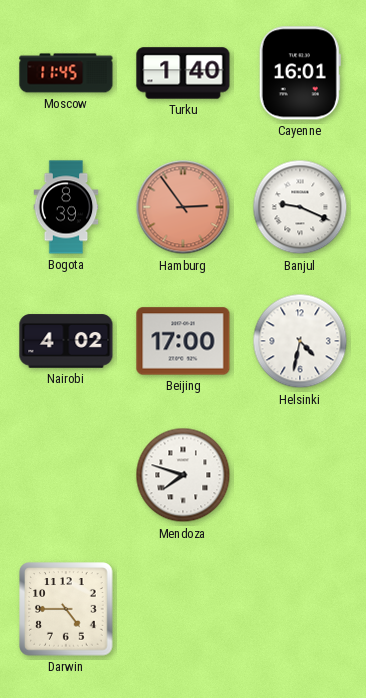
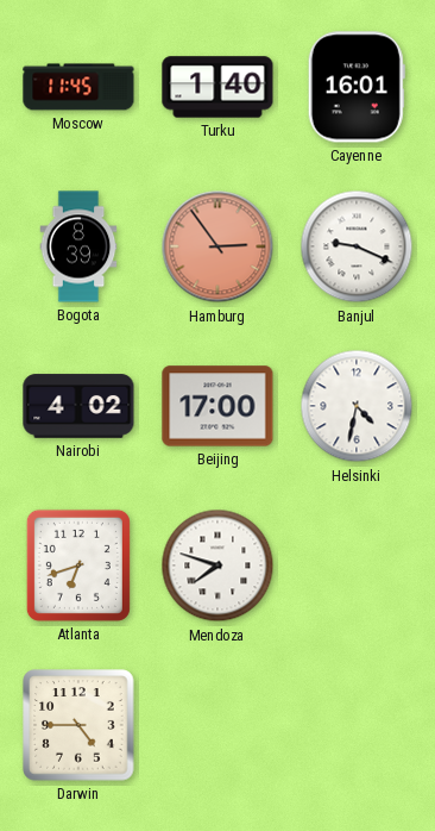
Atlanta: none -> 6:42
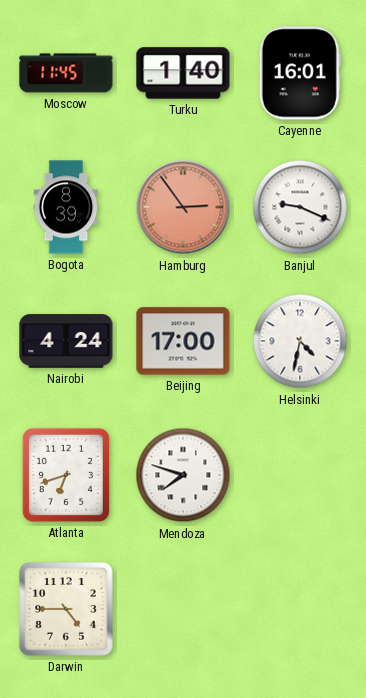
Nairobi: 4:02 -> 4:24
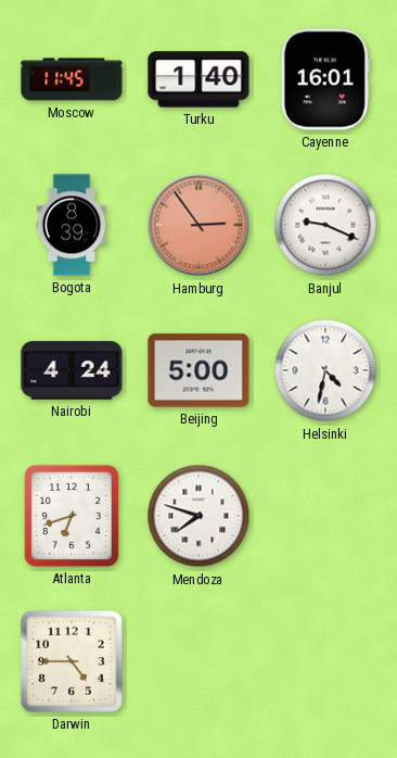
Beijing: 17:00 -> 5:00
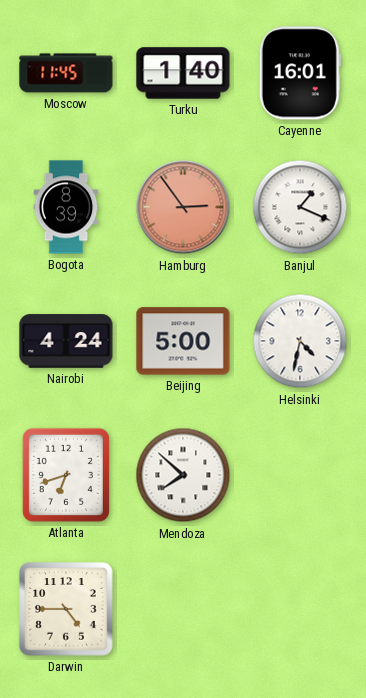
Banjul: 9:19 -> 1:19
Mendoza: 7:48 -> 7:52
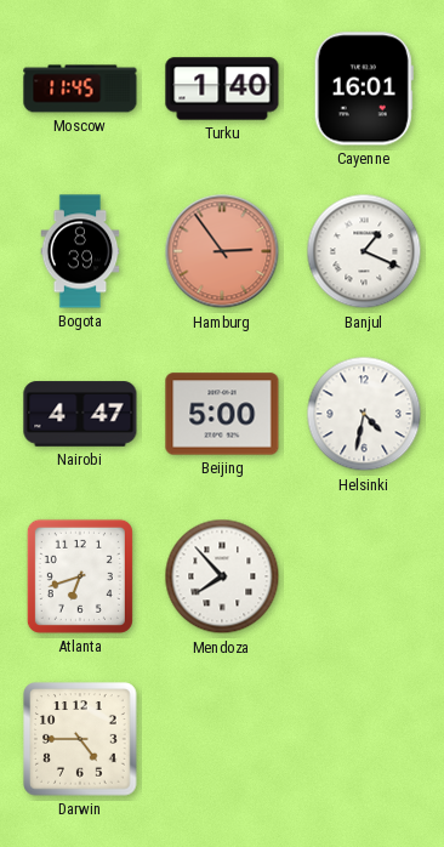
Nairobi: 4:24 -> 4:47
Mendoza: 7:52 -> 7:53
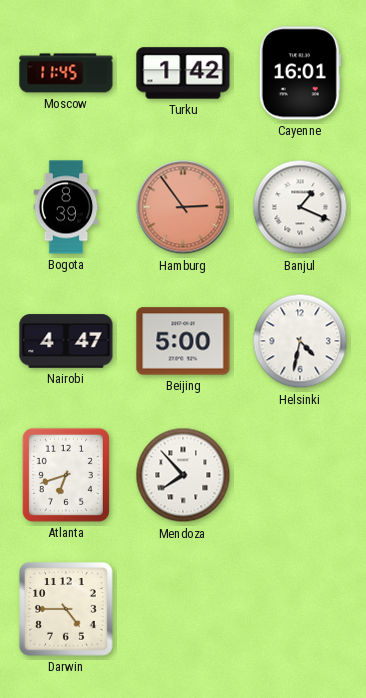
Turku: 1:40 -> 1:42
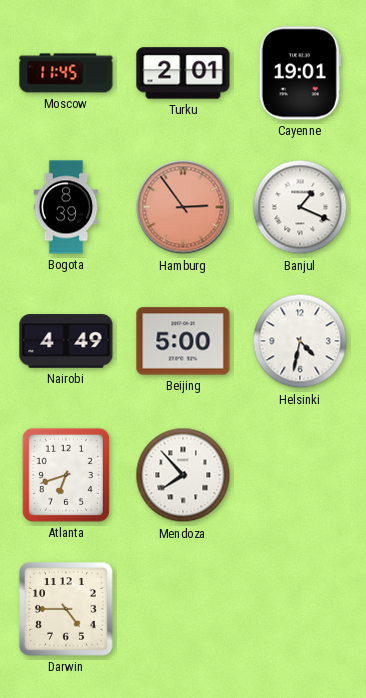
Turku: 1:42 -> 2:01
Cayenne: 16:01 -> 19:01
Nairobi: 4:47 -> 4:49
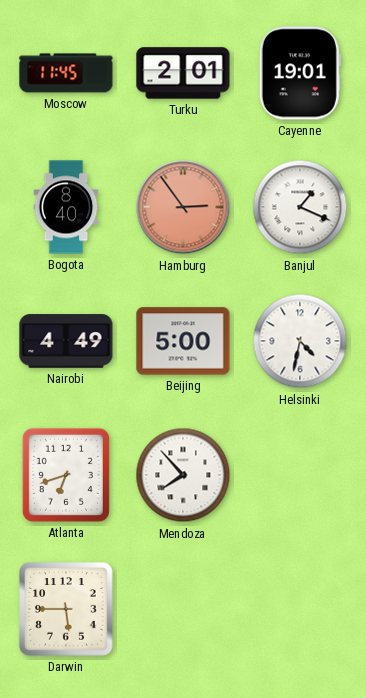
Bogota: 8:39 -> 8:40
Darwin: 4:45 -> 5:45
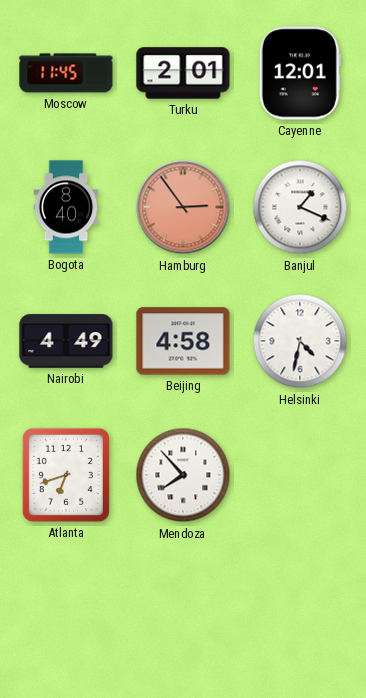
Cayenne: 19:01 -> 12:01
Beijing: 5:00 -> 4:58
Darwin: 5:45 -> none
